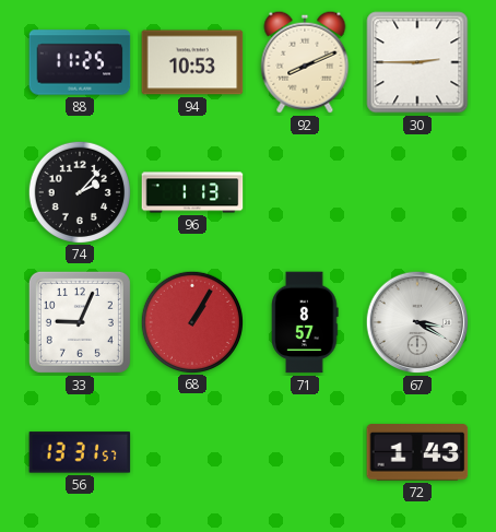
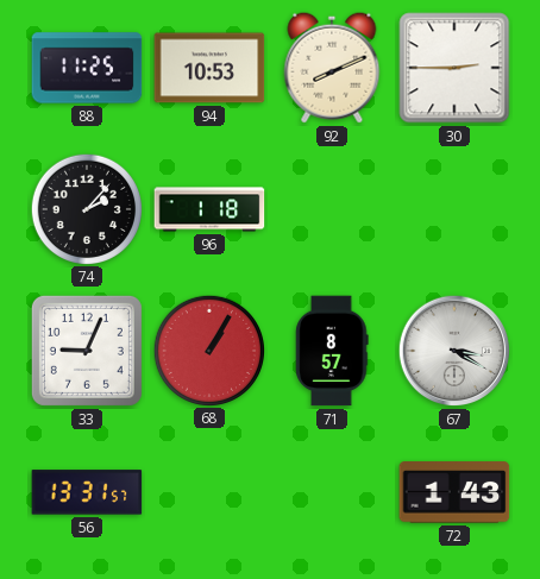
96: 1:13 -> 1:18
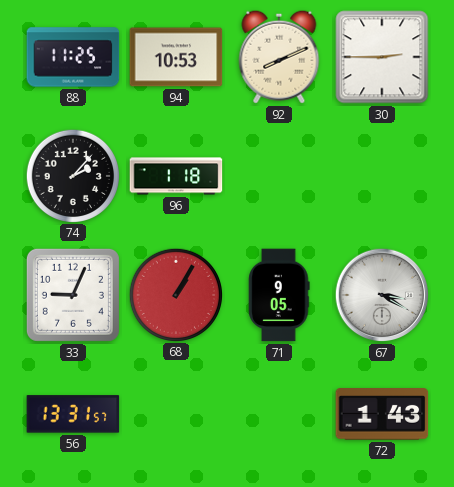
71: 8:57 -> 9:05
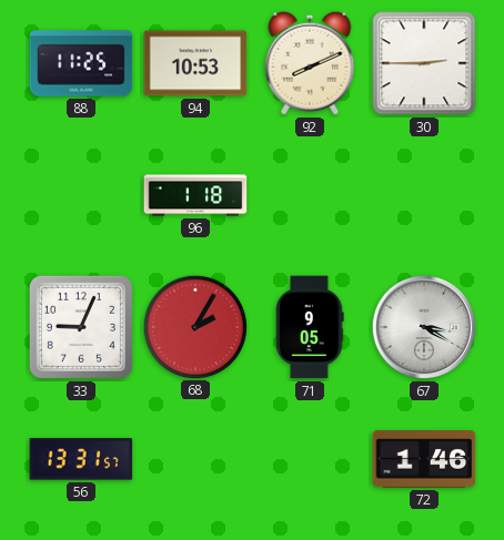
74: 2:07 -> none
68: 1:05 -> 2:05
72: 1:43 -> 1:46
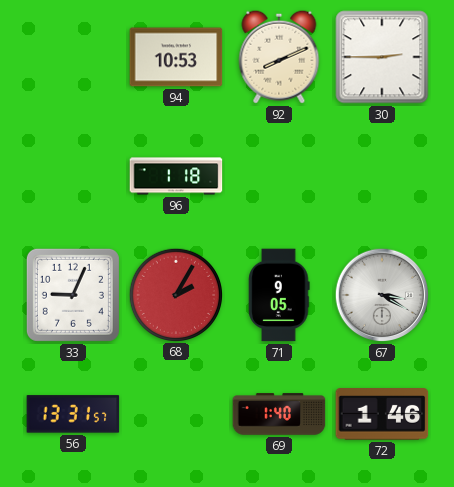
88: 11:25 -> none
69: none -> 1:40
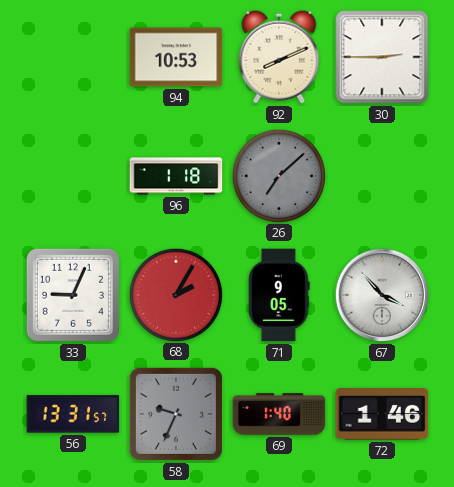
26: none -> 7:08
67: 3:20 -> 3:53
58: none -> 9:34
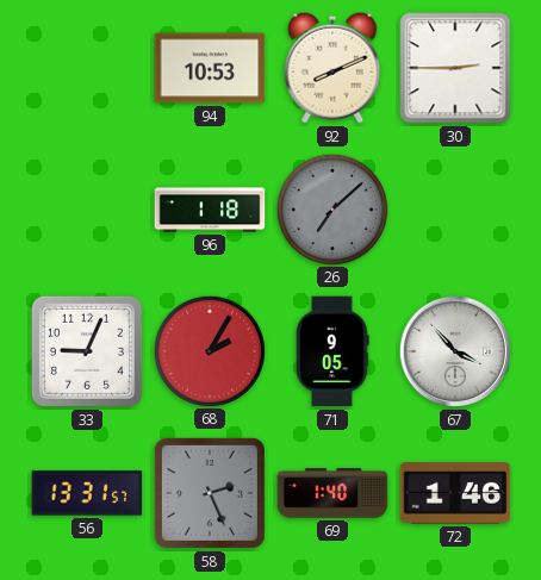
58: 9:34 -> 2:26
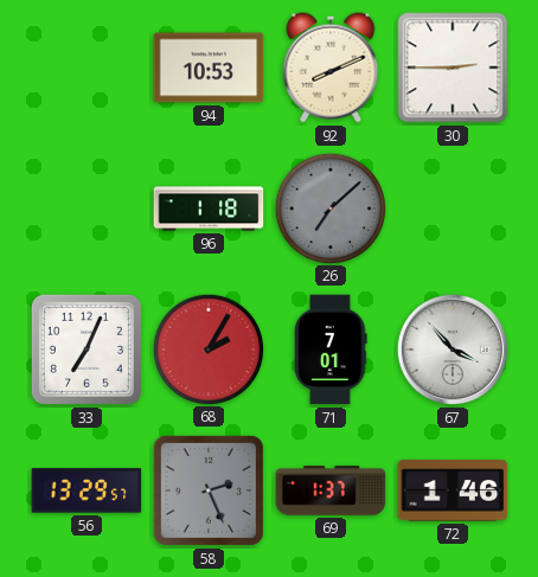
33: 9:04 -> 7:04
71: 9:05 -> 7:01
56: 13:31 -> 13:29
69: 1:40 -> 1:37
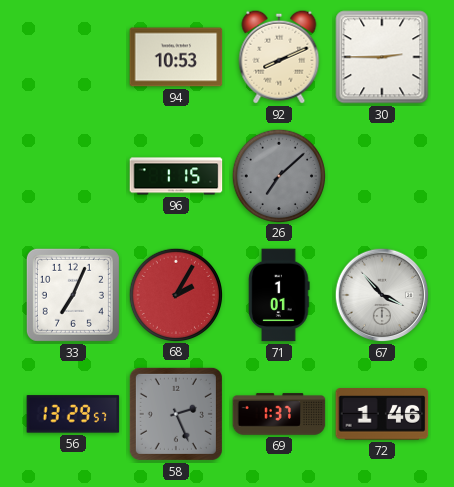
96: 1:18 -> 1:15
71: 7:01 -> 1:01
